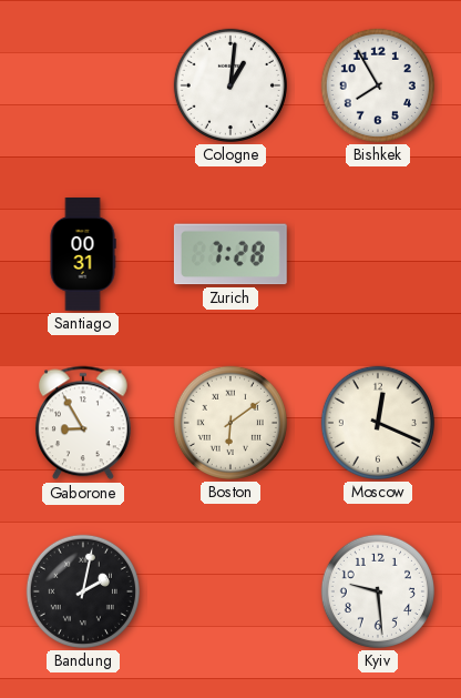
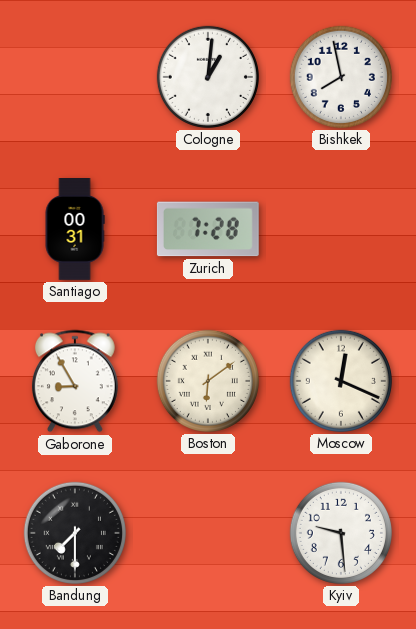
Bishkek: 7:55 -> 7:58
Bandung: 2:02 -> 7:30
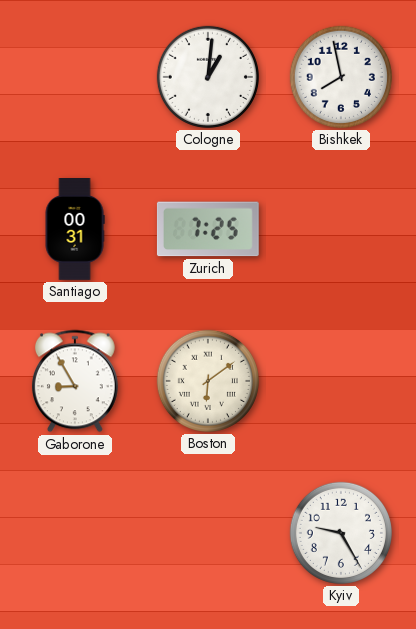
Zurich: 7:28 -> 7:25
Moscow: 12:19 -> none
Bandung: 7:30 -> none
Kyiv: 9:29 -> 9:25
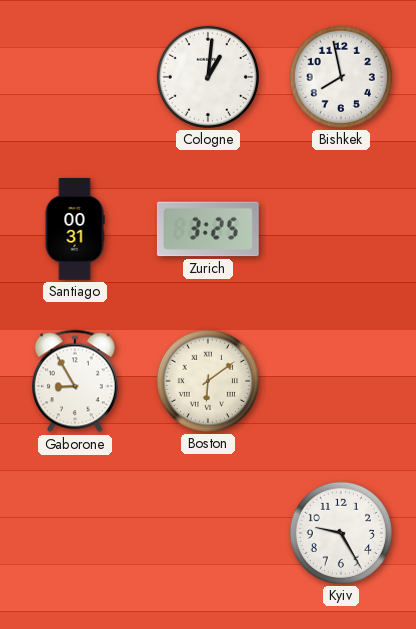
Zurich: 7:25 -> 3:25
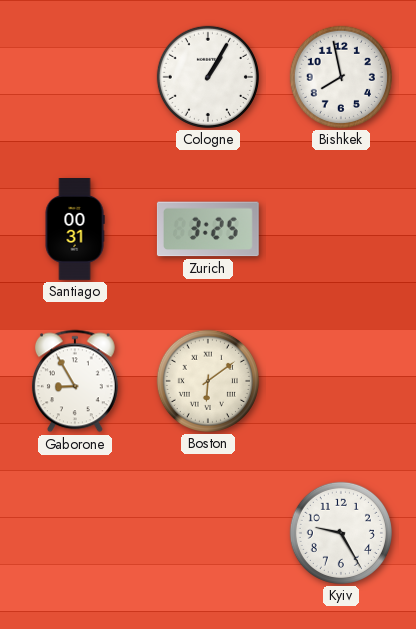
Cologne: 1:01 -> 1:05
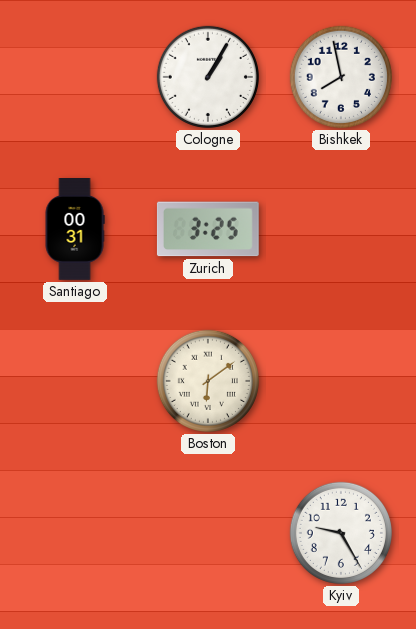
Gaborone: 8:55 -> none
